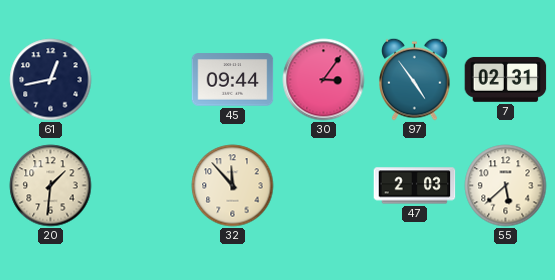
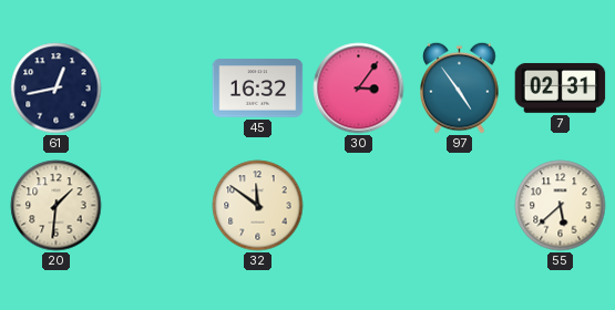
45: 09:44 -> 16:32
32: 11:53 -> 11:51
47: 2:03 -> none
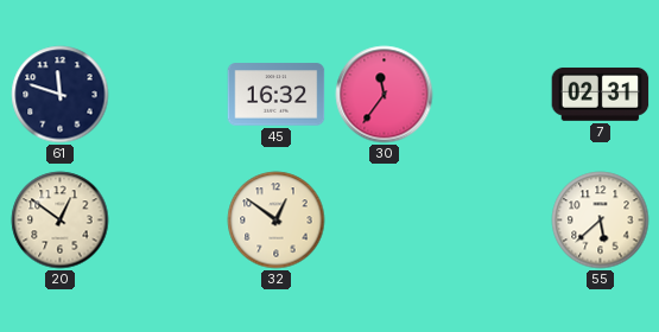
61: 12:43 -> 11:48
30: 3:06 -> 11:36
97: 4:54 -> none
20: 1:31 -> 12:51
32: 11:51 -> 12:51
